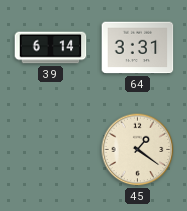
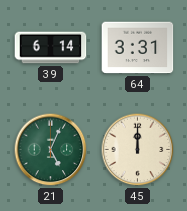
21: none -> 5:04
45: 1:21 -> 12:00
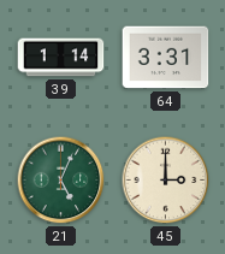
39: 6:14 -> 1:14
45: 12:00 -> 3:00
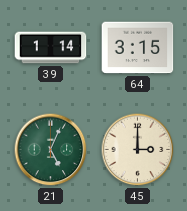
64: 3:31 -> 3:15
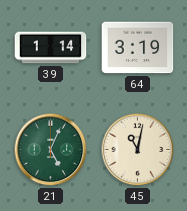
64: 3:15 -> 3:19
45: 3:00 -> 11:02
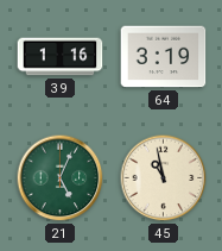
39: 1:14 -> 1:16
45: 11:02 -> 10:58
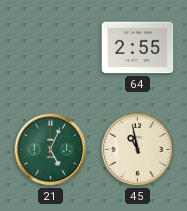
39: 1:16 -> none
64: 3:19 -> 2:55
